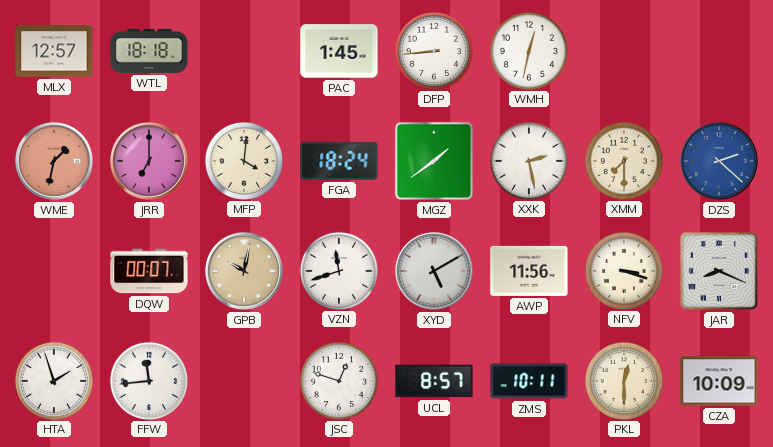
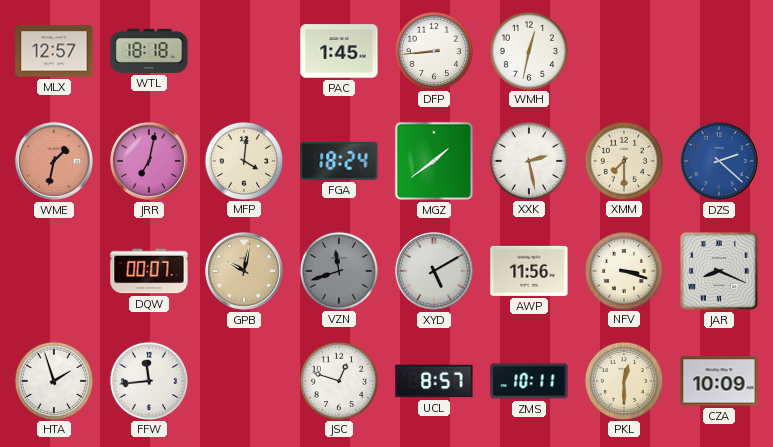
JRR: 7:00 -> 7:02
VZN dial: white -> grey
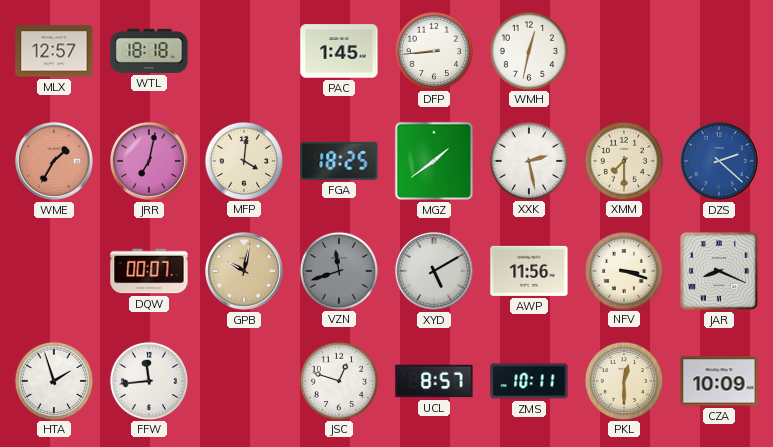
WME: 1:32 -> 1:35
FGA: 18:24 -> 18:25
